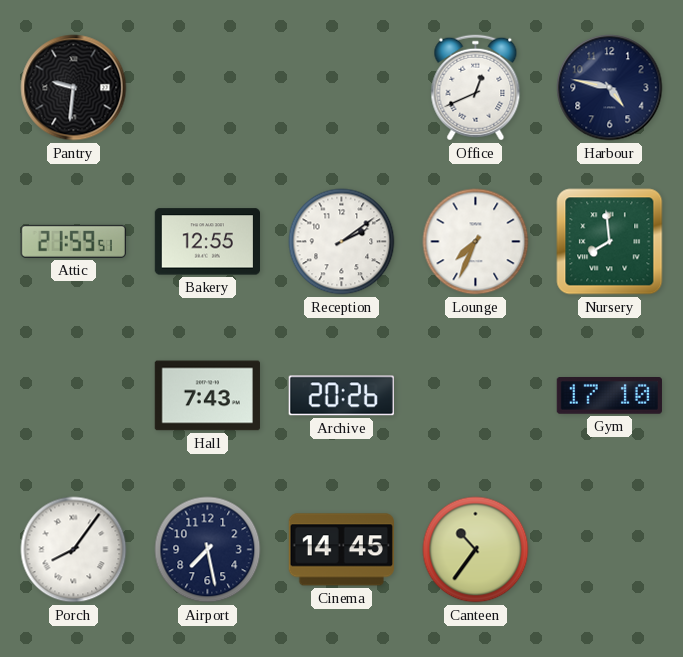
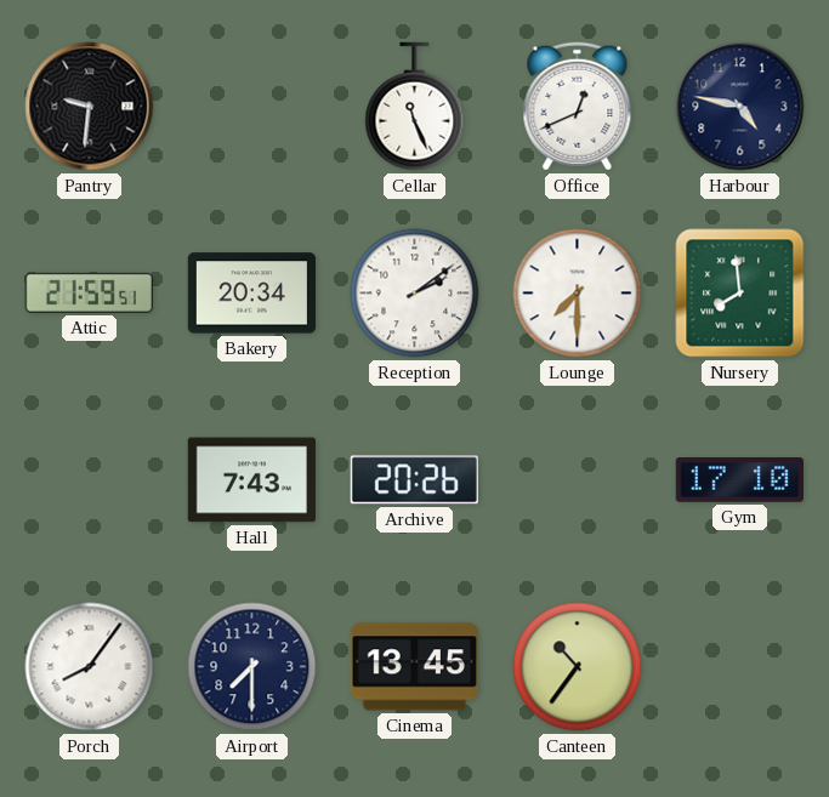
Cellar: none -> 11:26
Bakery: 12:55 -> 20:34
Lounge: 7:34 -> 7:30
Airport: 7:28 -> 7:30
Cinema: 14:45 -> 13:45
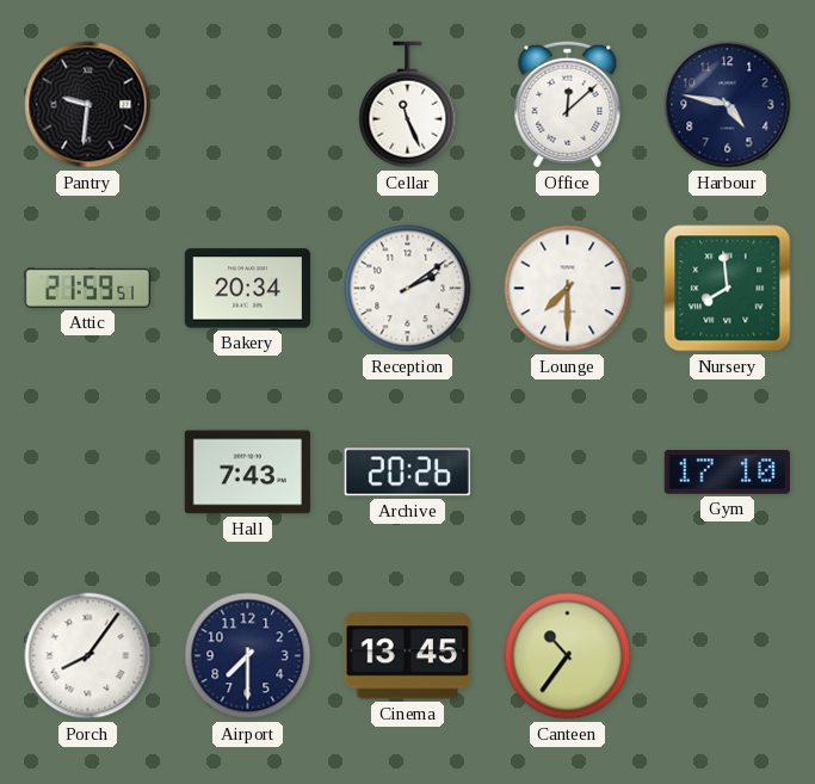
Office: 12:41 -> 12:08
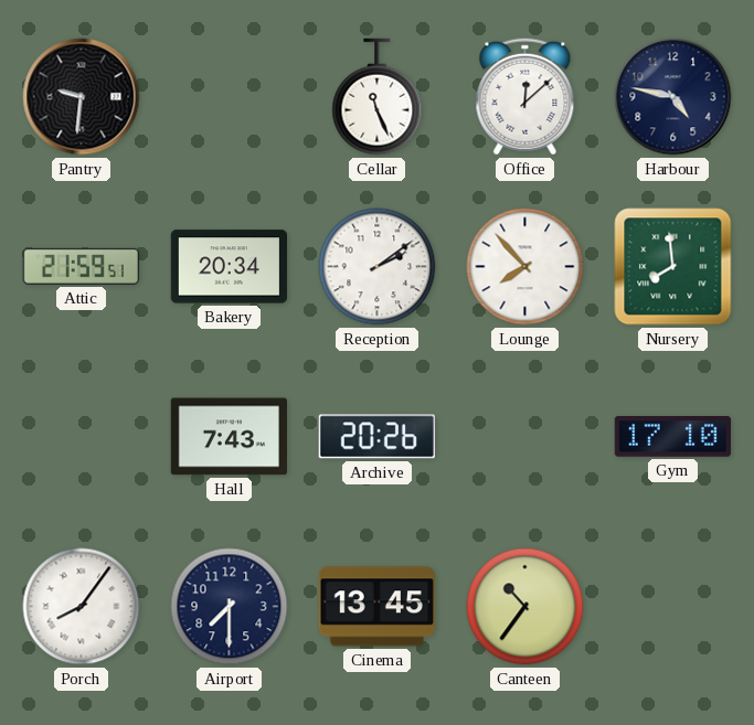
Lounge: 7:30 -> 7:53
